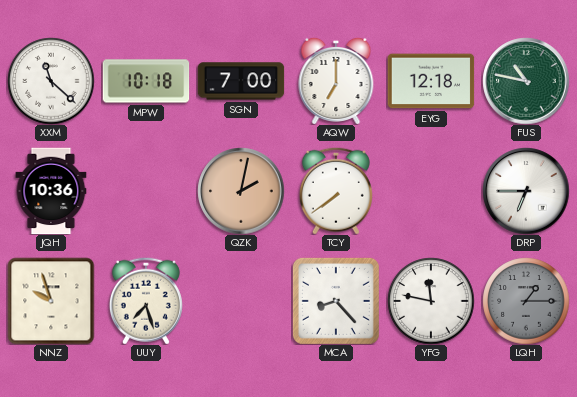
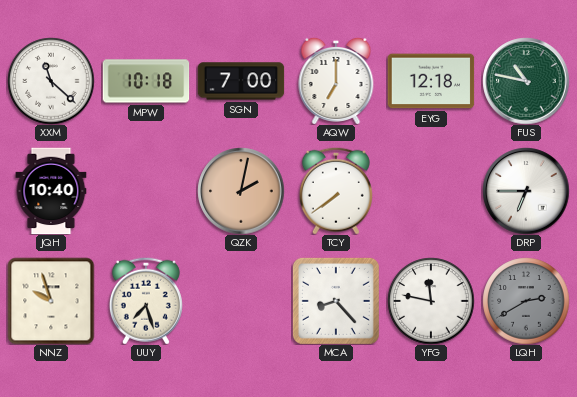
JQH: 10:36 -> 10:40
LQH: 1:15 -> 2:40
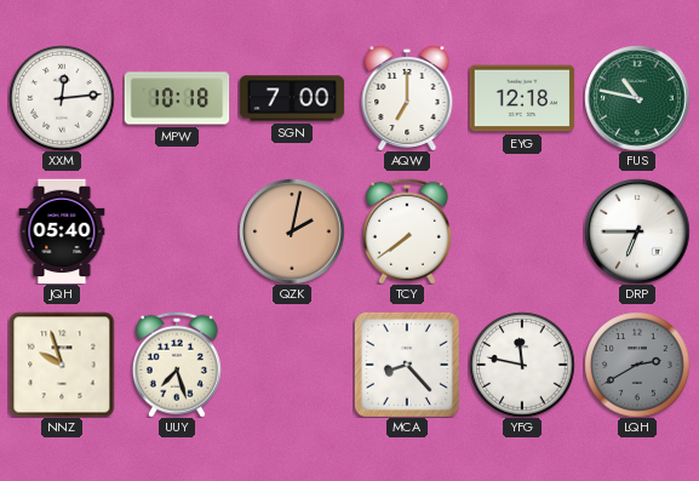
XXM: 11:22 -> 12:14
JQH: 10:40 -> 05:40
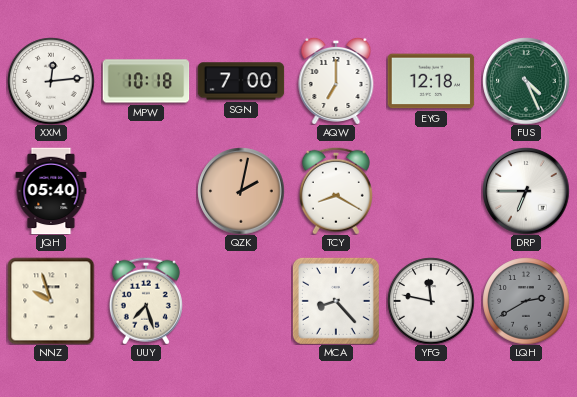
FUS: 10:47 -> 4:26
TCY: 7:39 -> 8:20
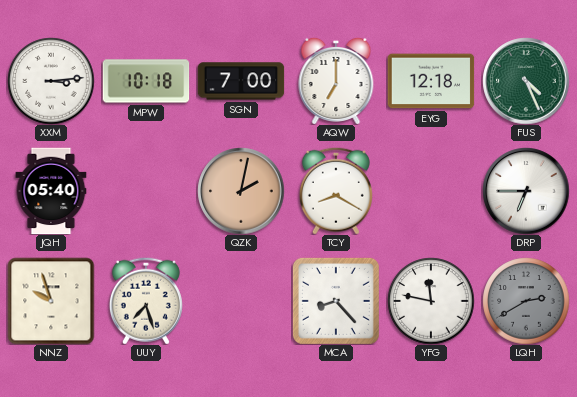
XXM: 12:14 -> 3:14
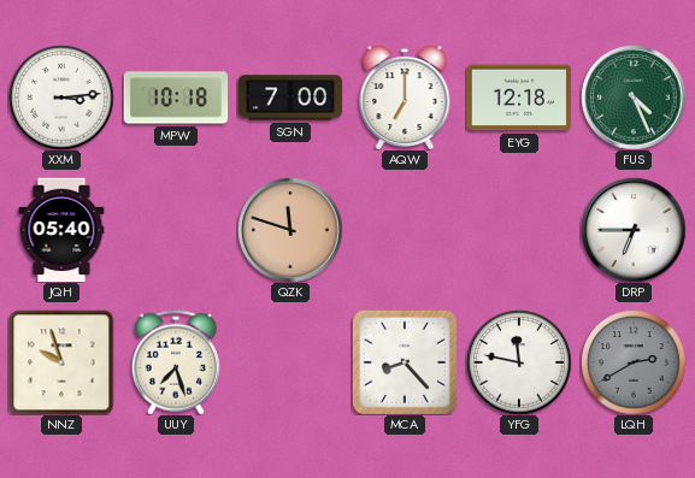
QZK: 2:02 -> 11:48
TCY: 8:20 -> none
